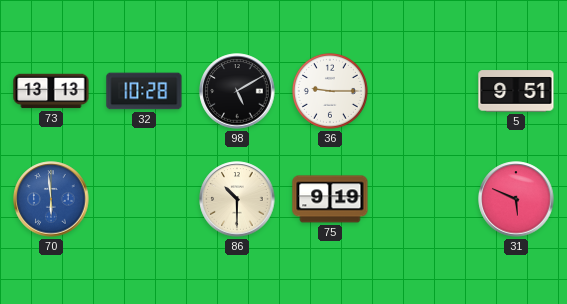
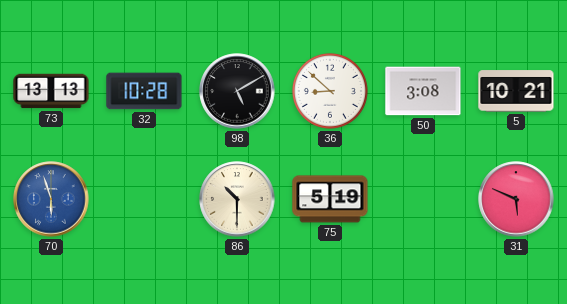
36: 9:15 -> 8:52
50: none -> 3:08
5: 9:51 -> 10:21
70: 5:59 -> 5:57
75: 9:19 -> 5:19
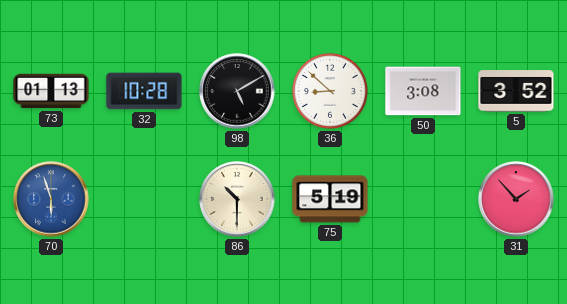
73: 13:13 -> 01:13
5: 10:21 -> 3:52
31: 5:49 -> 1:53
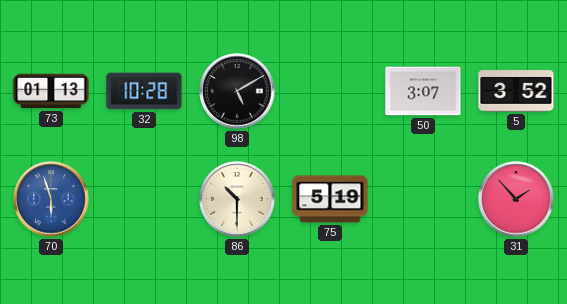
36: 8:52 -> none
50: 3:08 -> 3:07
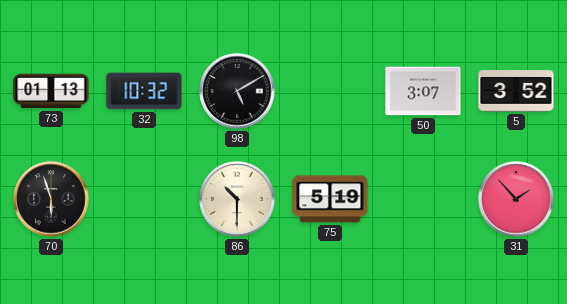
32: 10:28 -> 10:32
70 dial: blue -> black
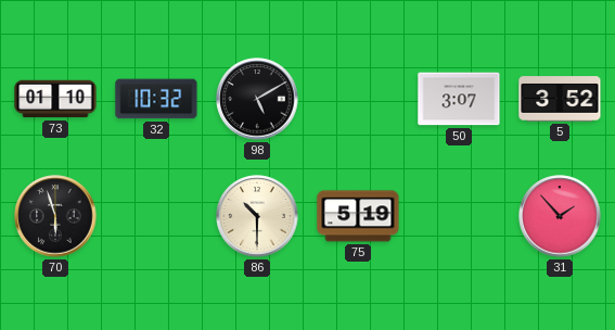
73: 01:13 -> 01:10
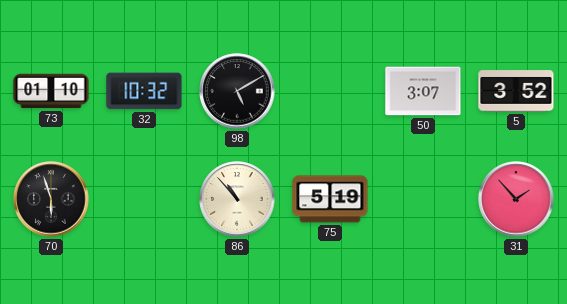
86: 10:30 -> 10:53
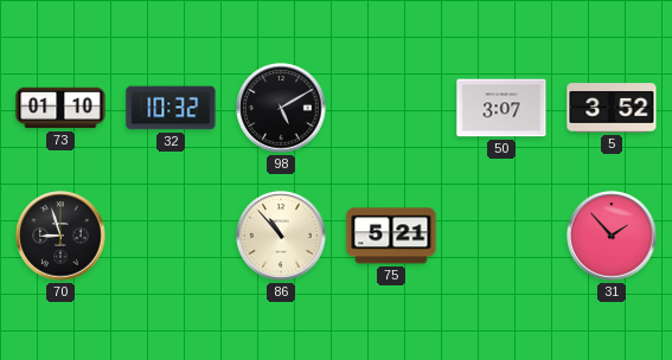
70: 5:57 -> 8:57
75: 5:19 -> 5:21
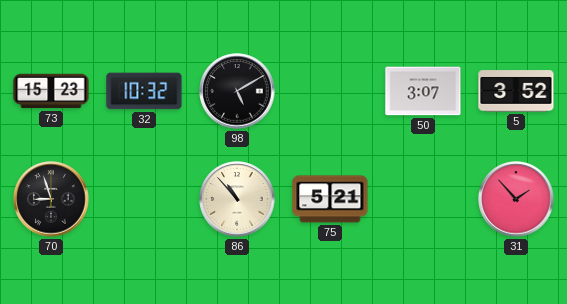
73: 01:10 -> 15:23
